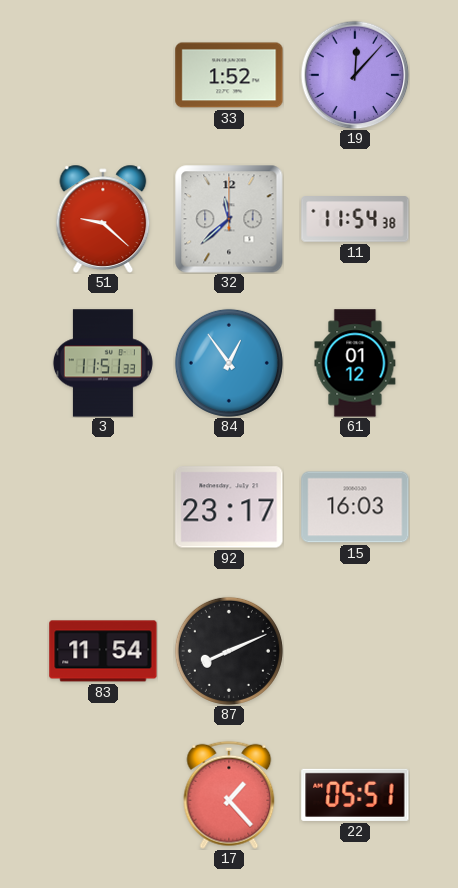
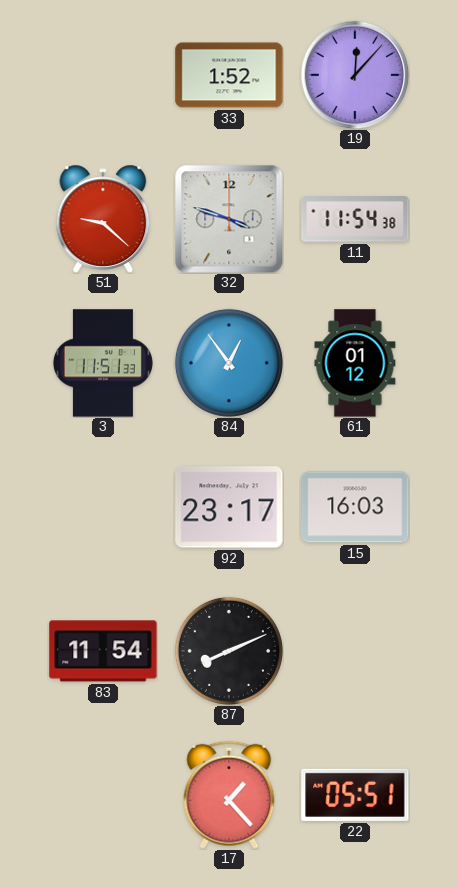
32: 11:38 -> 3:48
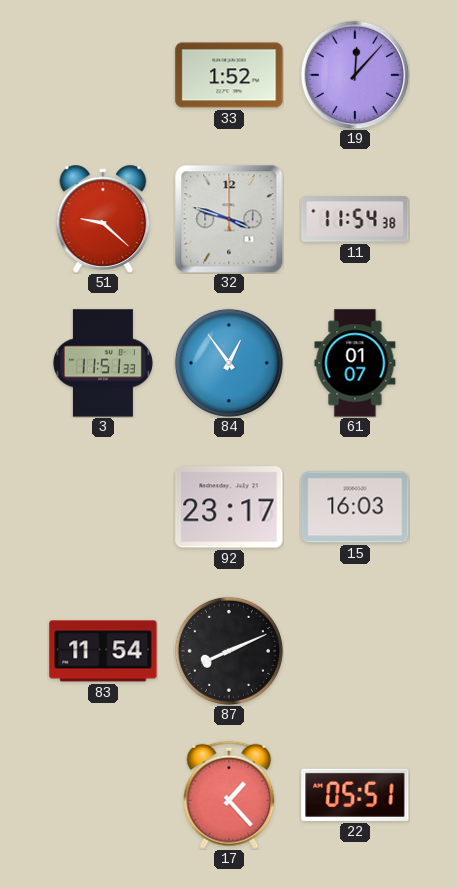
61: 01:12 -> 01:07
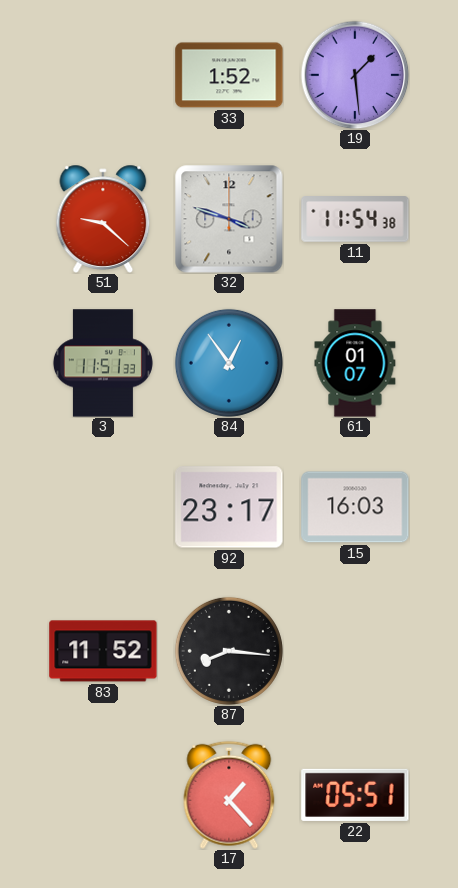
19: 12:07 -> 1:29
83: 11:54 -> 11:52
87: 8:11 -> 8:16
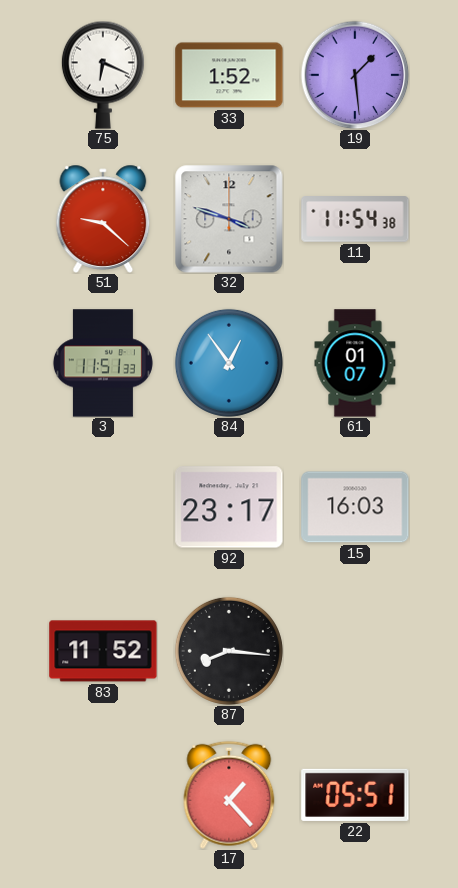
75: none -> 6:19
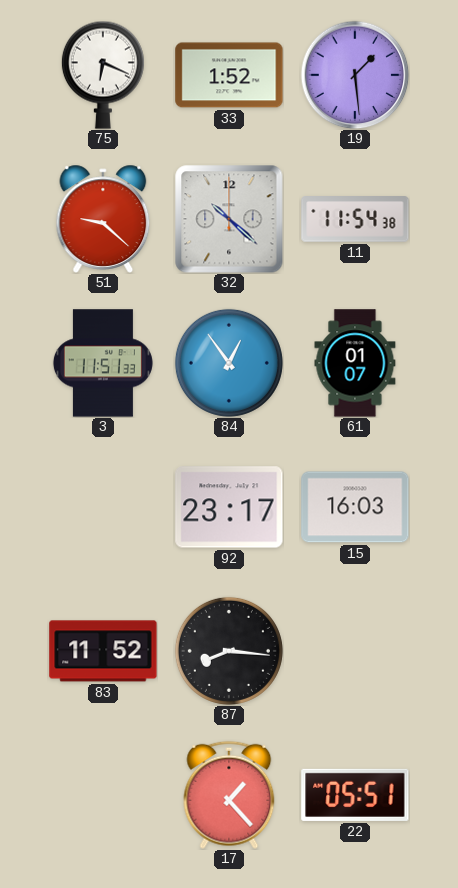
32: 3:48 -> 10:22
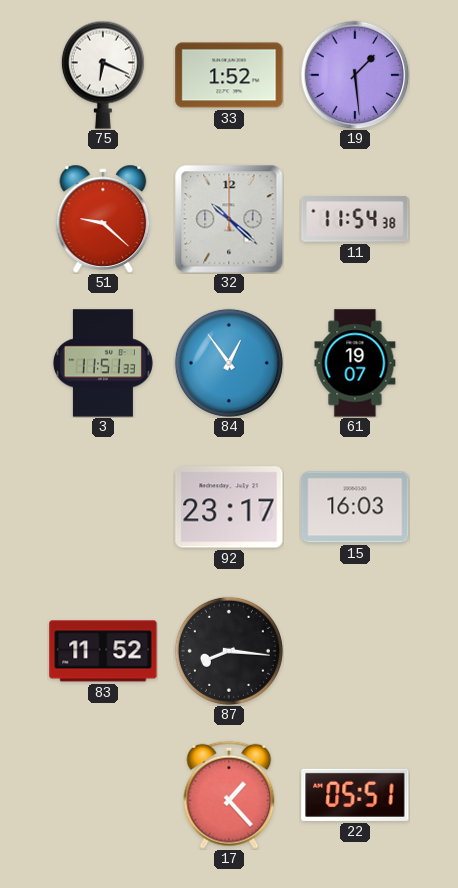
61: 01:07 -> 19:07
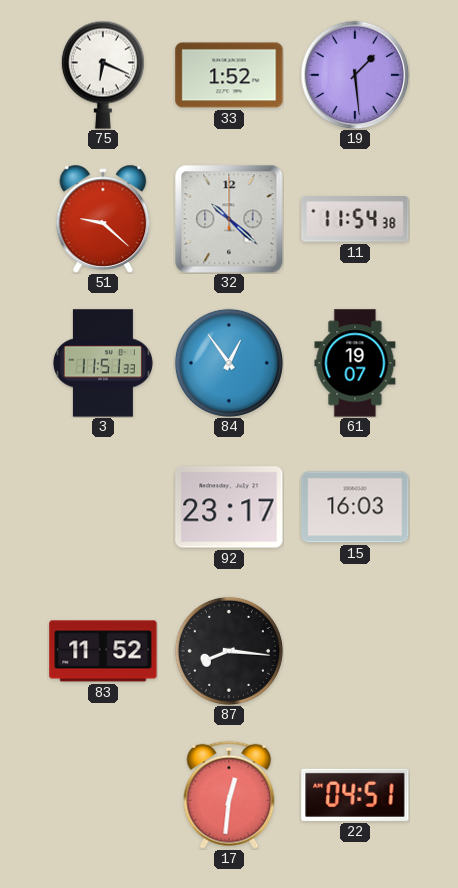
17: 1:23 -> 12:31
22: 05:51 -> 04:51
